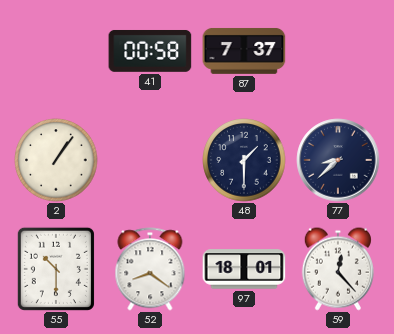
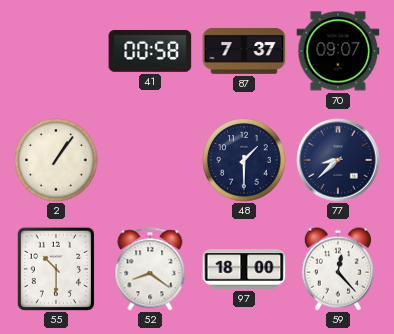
70: none -> 09:07
97: 18:01 -> 18:00
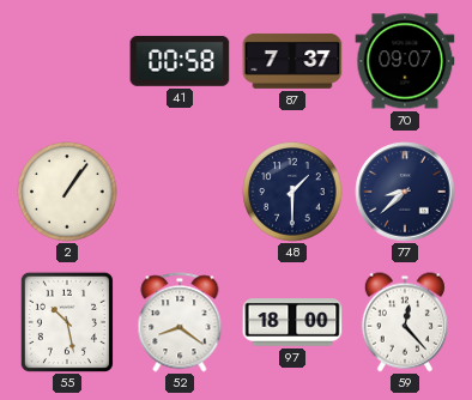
55: 10:30 -> 10:28
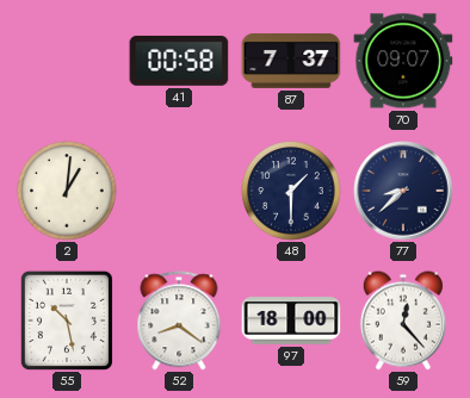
2: 1:06 -> 1:01
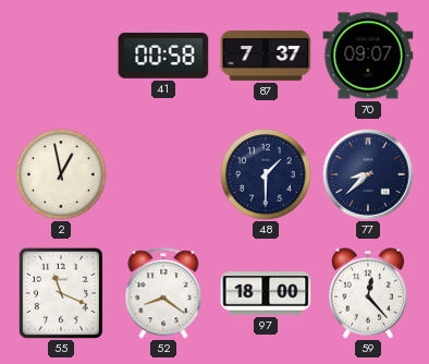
2: 1:01 -> 12:58
55: 10:28 -> 11:19
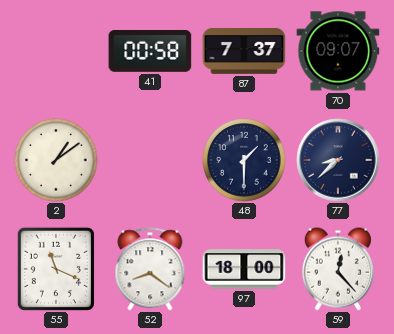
2: 12:58 -> 1:09
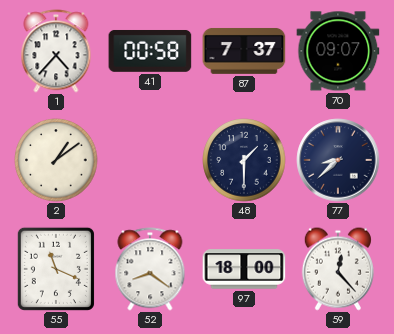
1: none -> 4:37
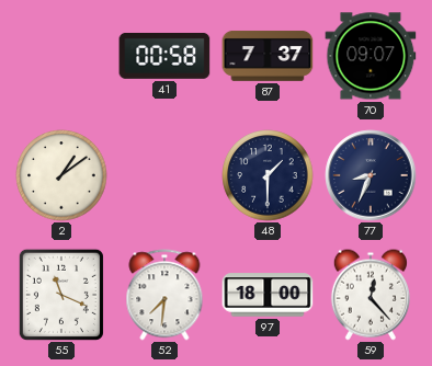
1: 4:37 -> none
77: 8:38 -> 8:34
52: 8:21 -> 7:31
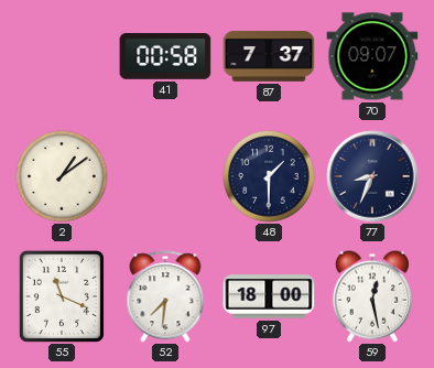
59: 12:23 -> 12:28
